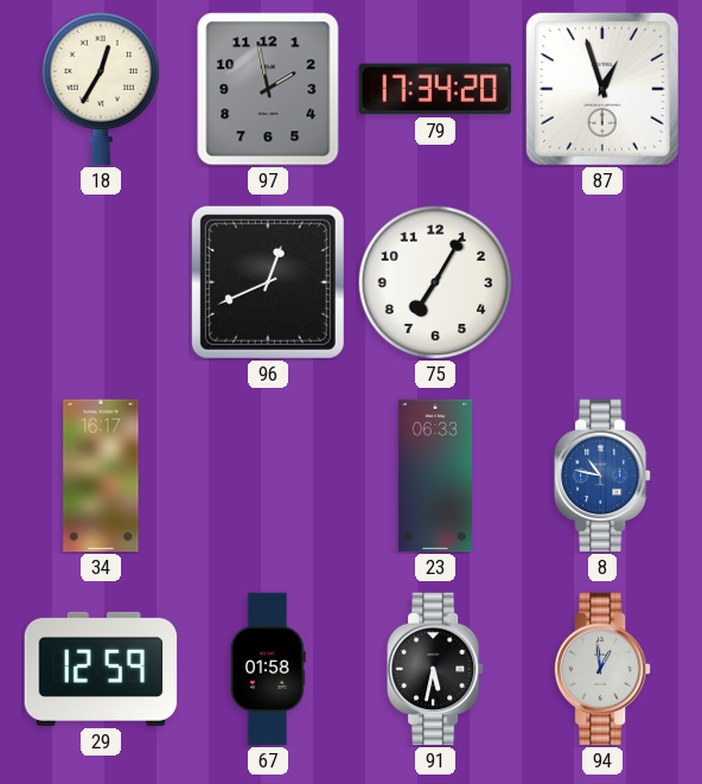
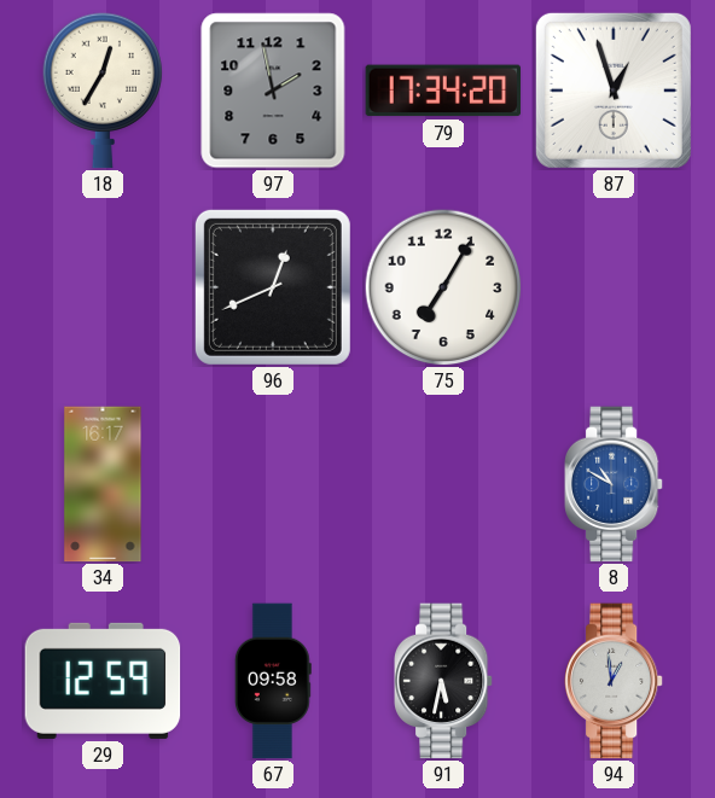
23: 06:33 -> none
8: 10:47 -> 10:50
67: 01:58 -> 09:58
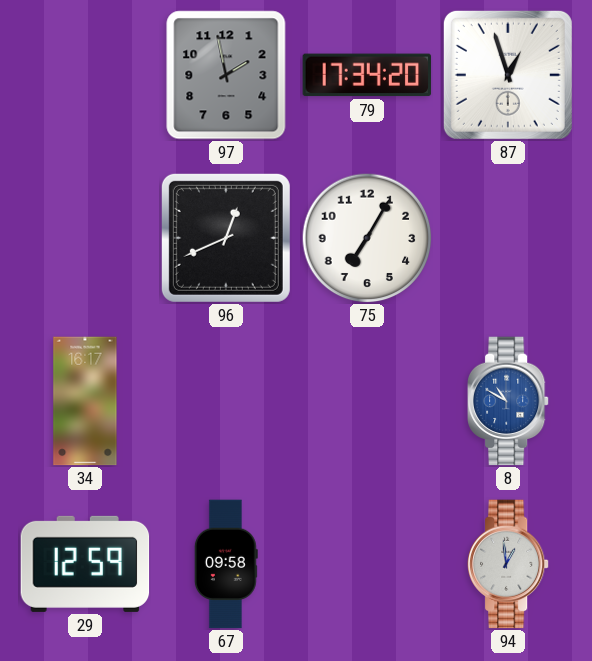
18: 12:35 -> none
91: 5:32 -> none
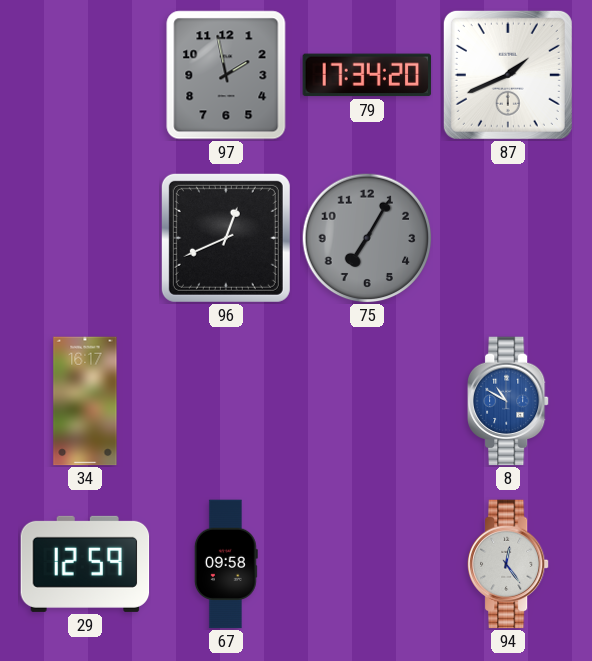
87: 12:57 -> 1:41
75 dial: white -> grey
94: 12:59 -> 12:24
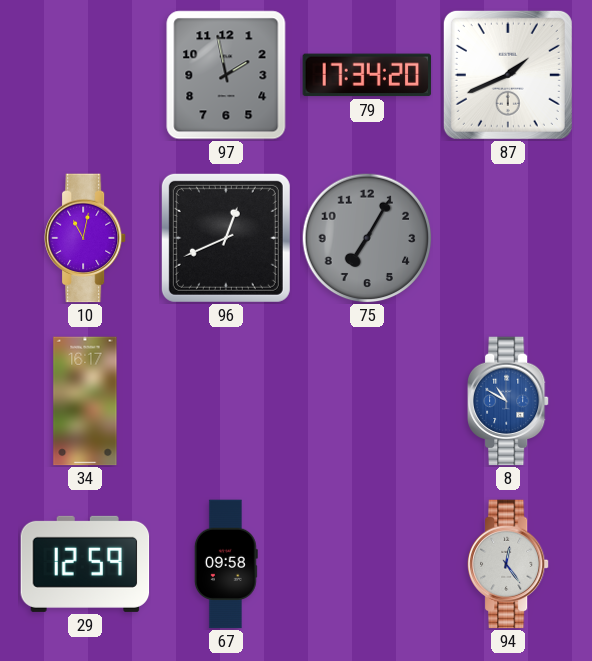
10: none -> 11:02
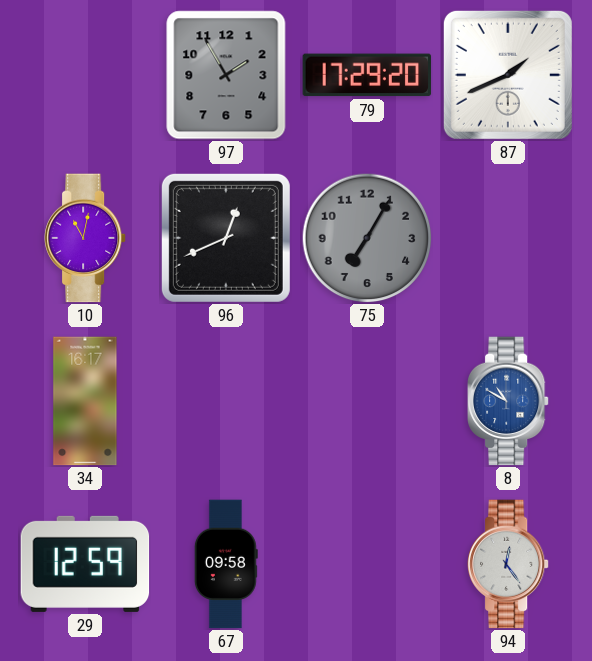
97: 1:58 -> 1:55
79: 17:34 -> 17:29
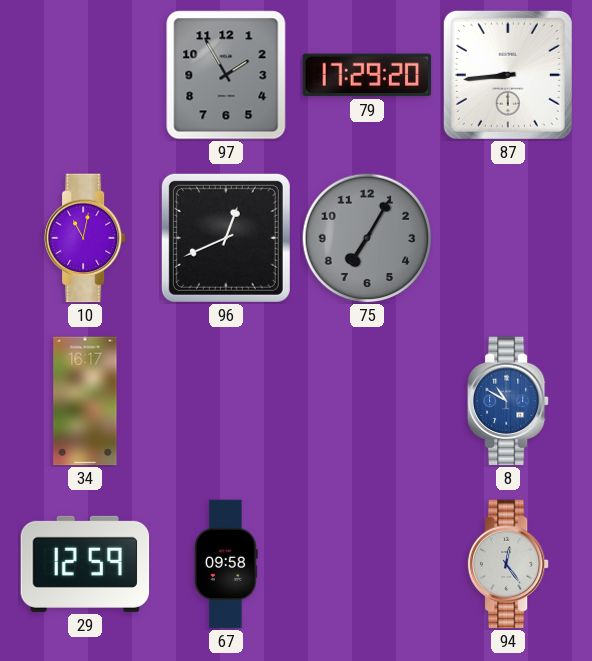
87: 1:41 -> 8:44
